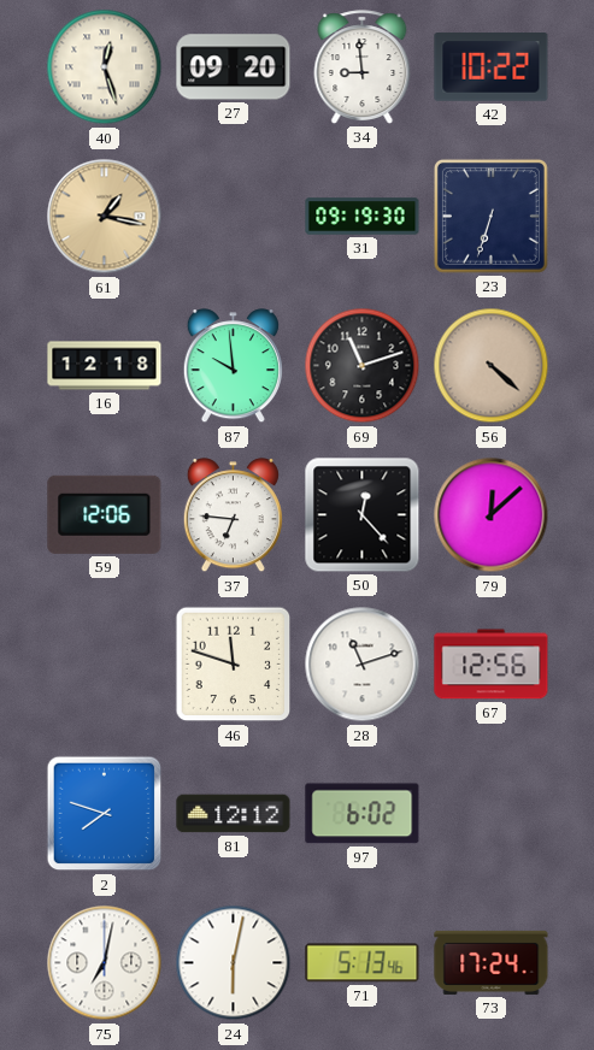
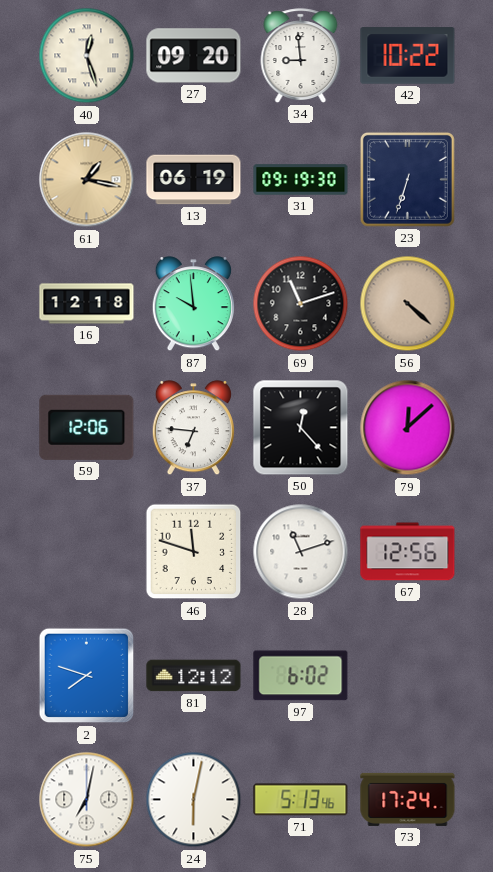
13: none -> 06:19
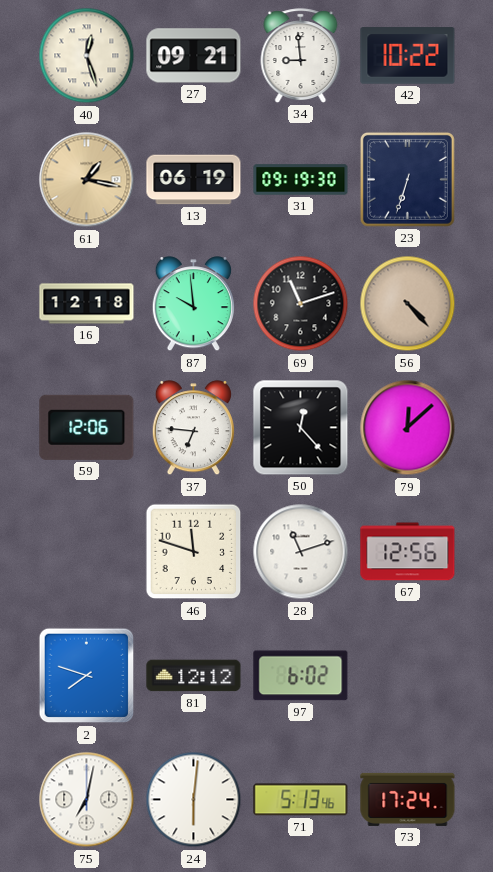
27: 09:20 -> 09:21
56: 4:22 -> 4:23
24: 6:02 -> 6:01
